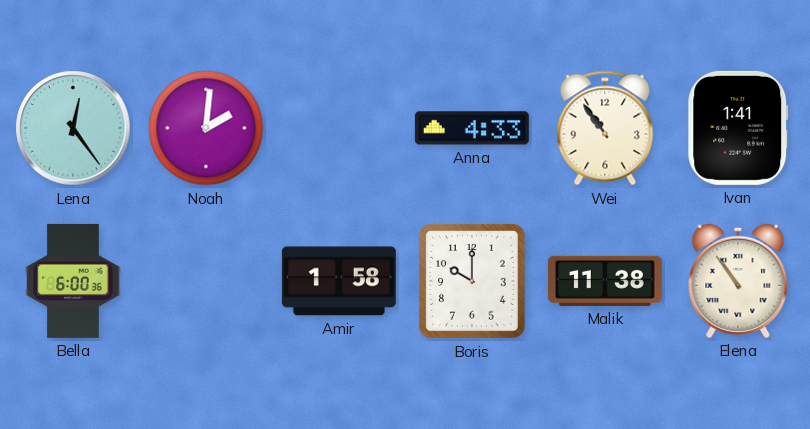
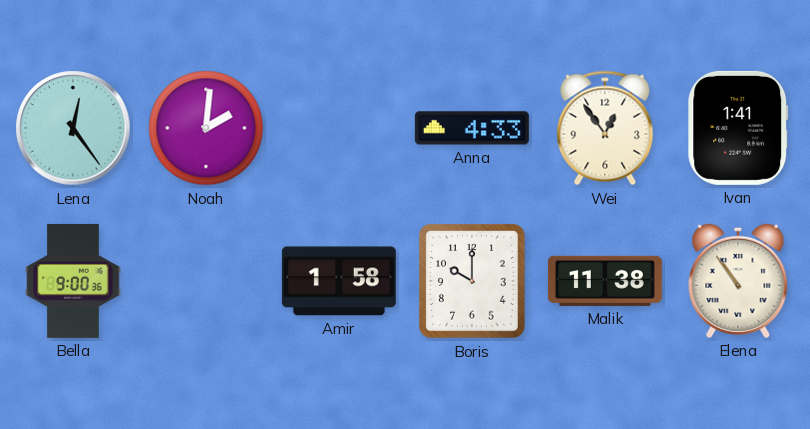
Wei: 10:54 -> 12:54
Bella: 6:00 -> 9:00
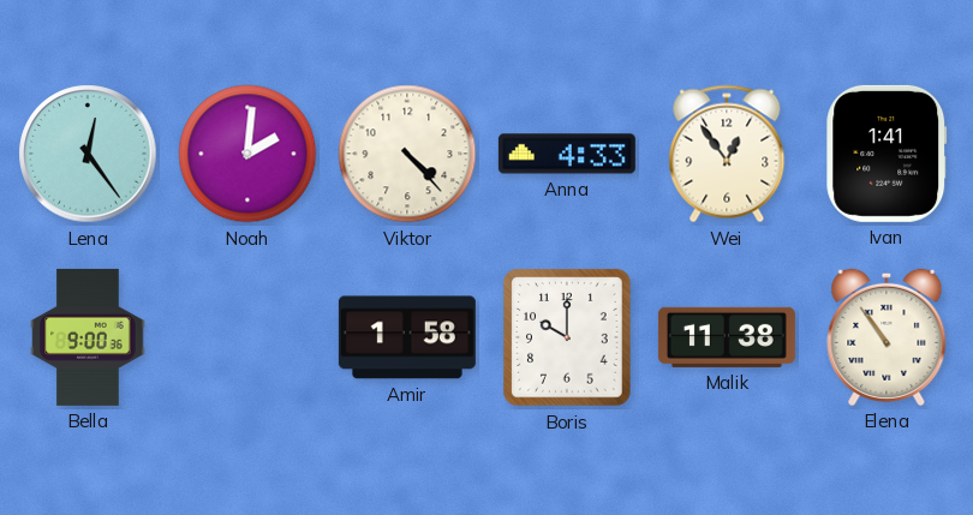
Viktor: none -> 4:23
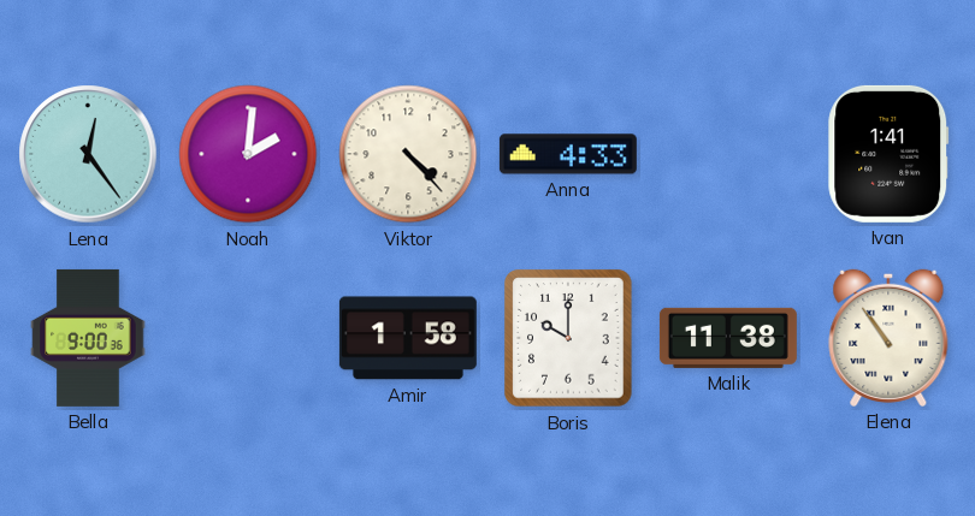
Wei: 12:54 -> none
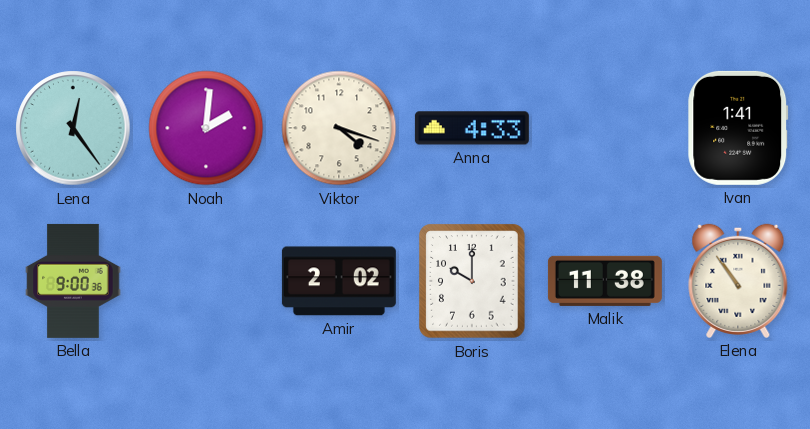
Viktor: 4:23 -> 4:18
Amir: 1:58 -> 2:02
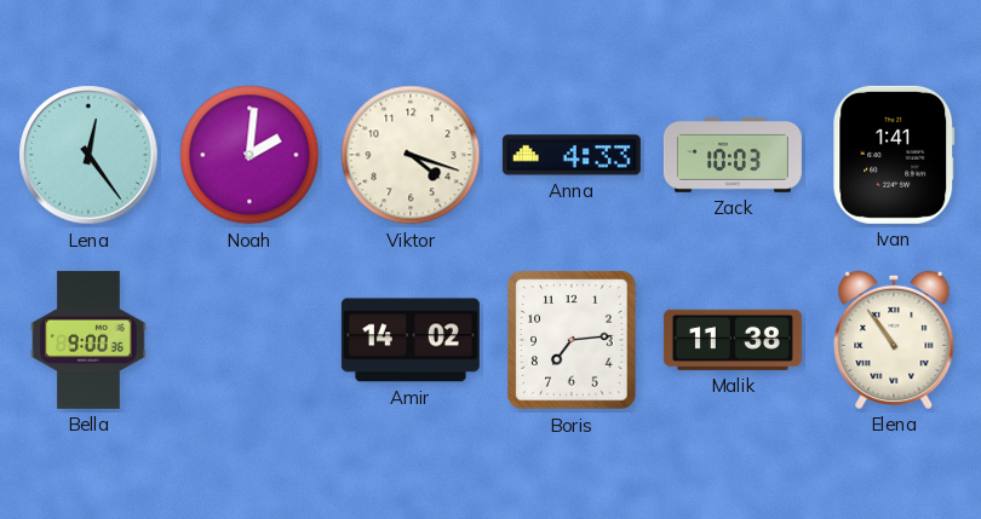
Zack: none -> 10:03
Amir: 2:02 -> 14:02
Boris: 10:00 -> 7:14
